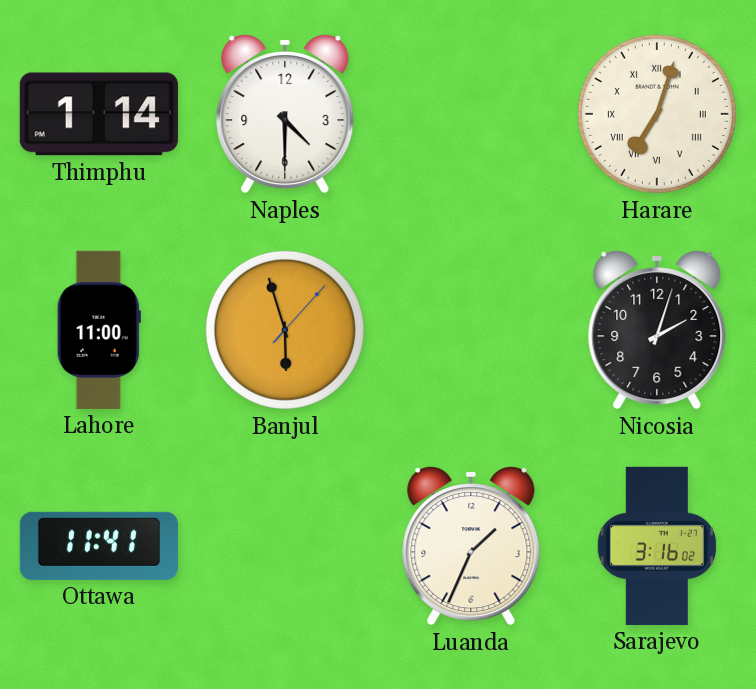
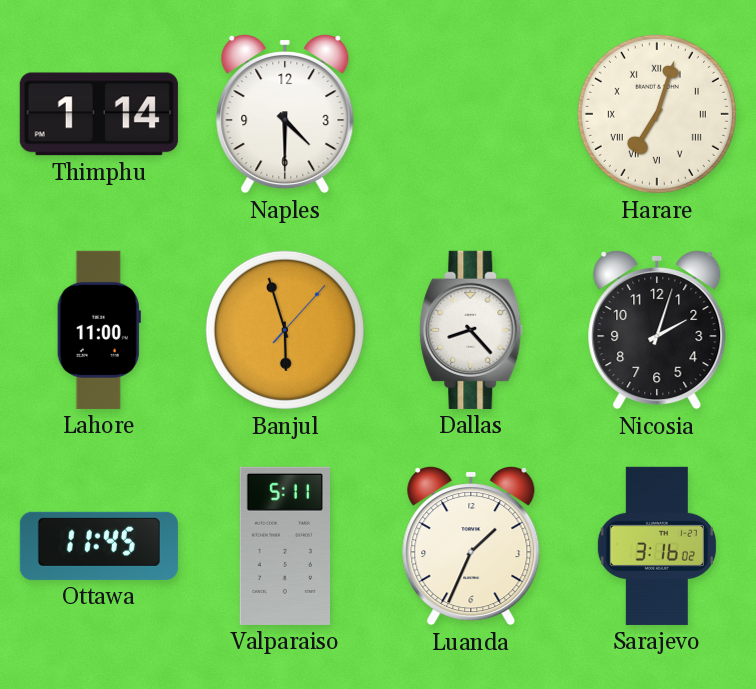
Dallas: none -> 8:23
Ottawa: 11:41 -> 11:45
Valparaiso: none -> 5:11
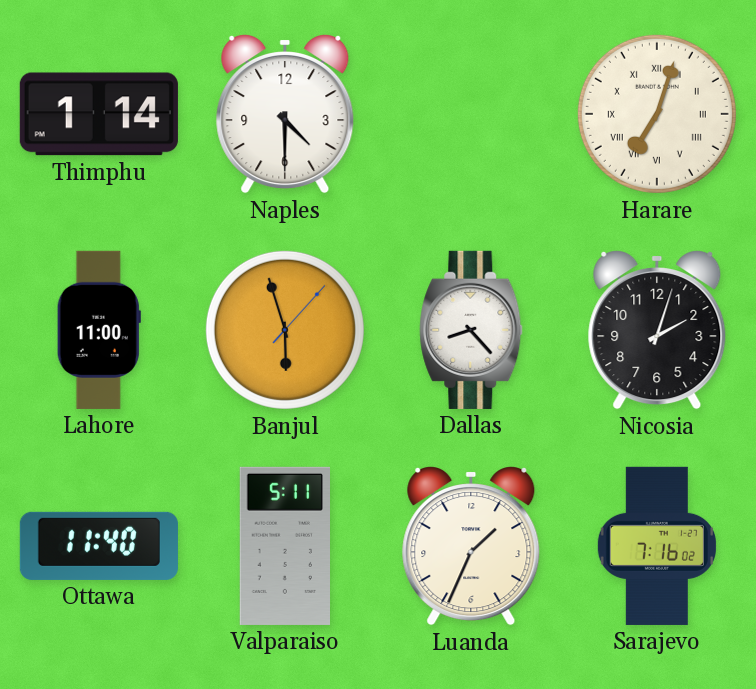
Ottawa: 11:45 -> 11:40
Sarajevo: 3:16 -> 7:16
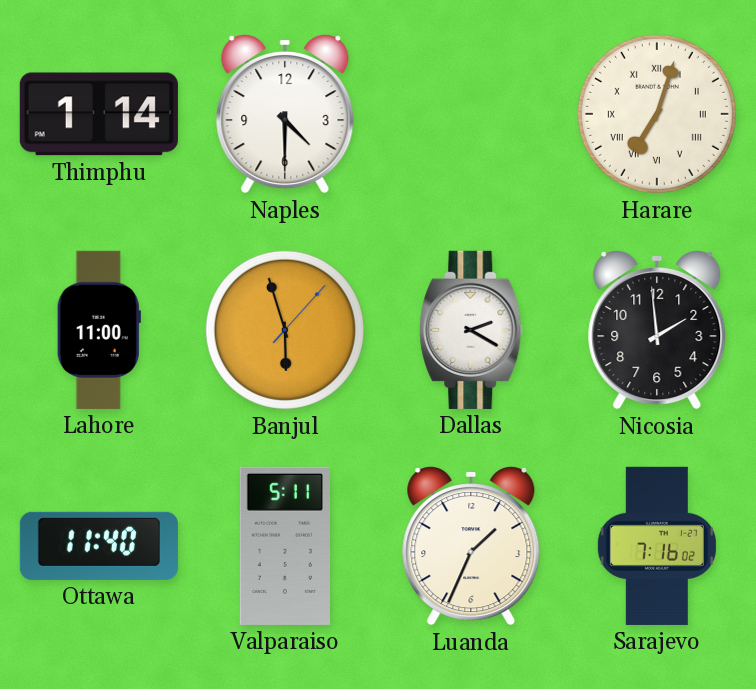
Dallas: 8:23 -> 2:20
Nicosia: 2:03 -> 1:59
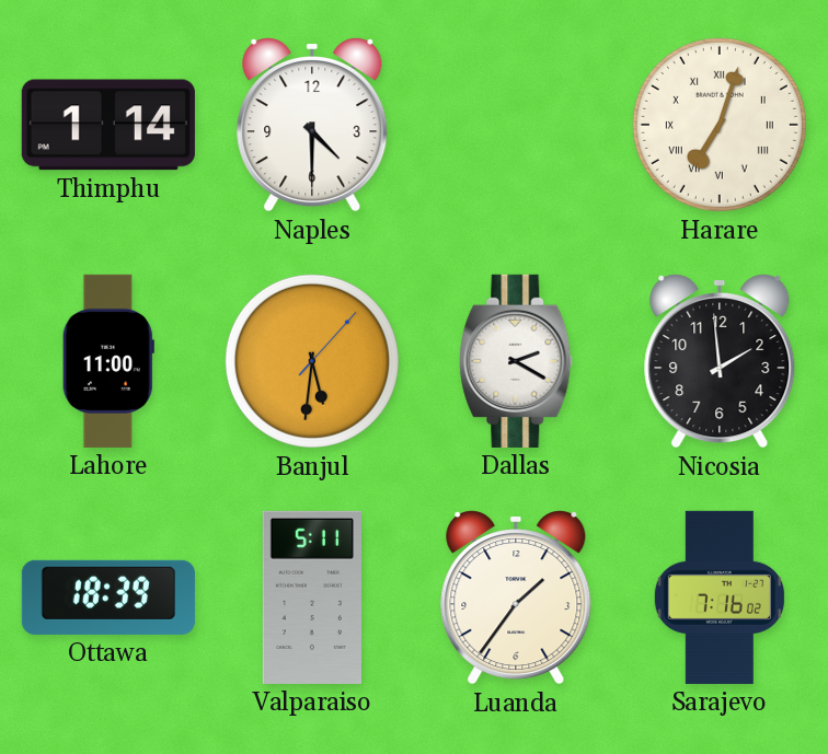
Banjul: 5:57 -> 5:31
Ottawa: 11:40 -> 18:39
Luanda: 1:34 -> 1:36
